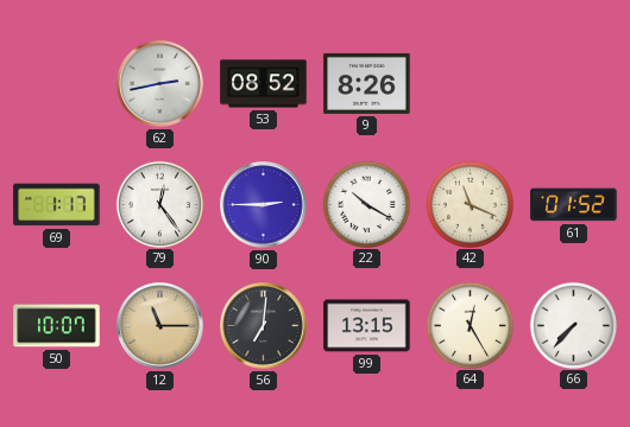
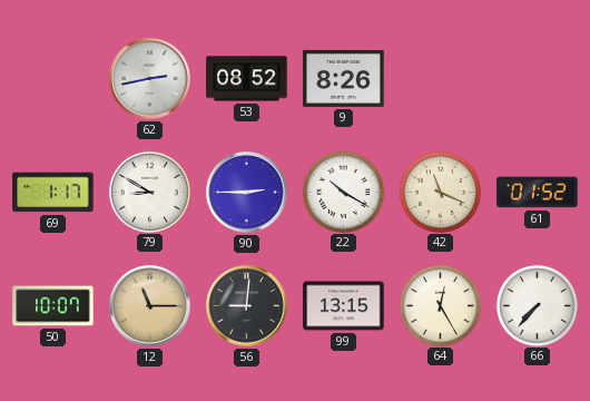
79: 12:24 -> 8:50
56: 7:01 -> 9:01
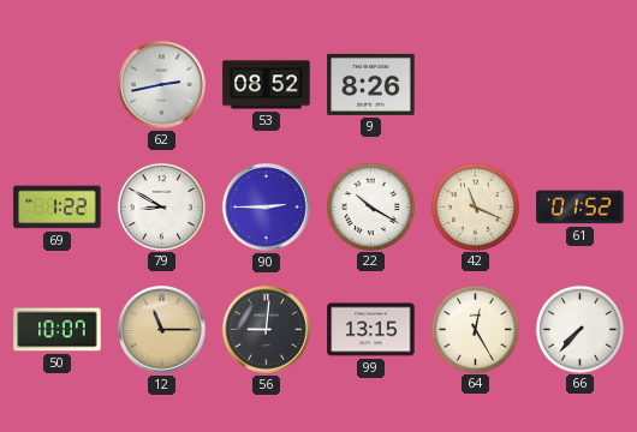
69: 1:17 -> 1:22
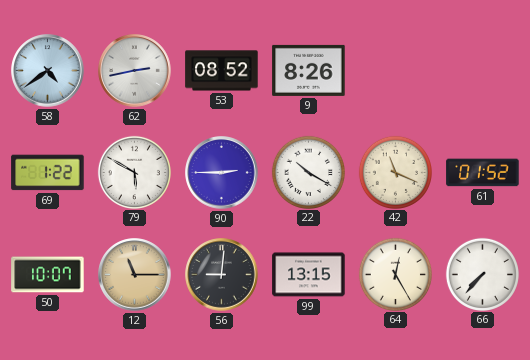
58: none -> 4:39
79: 8:50 -> 5:50
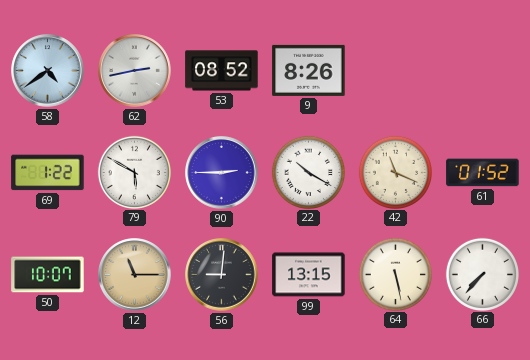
64: 12:25 -> 5:28
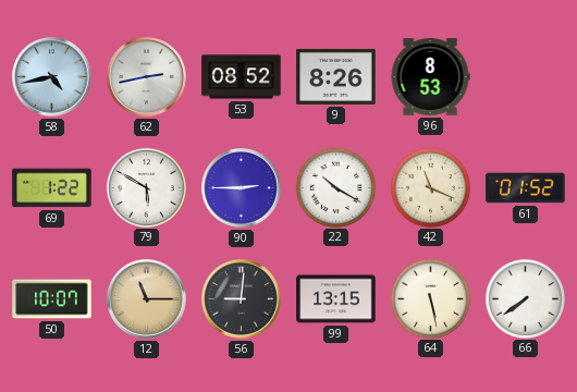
58: 4:39 -> 4:43
96: none -> 8:53
66: 7:37 -> 7:39
